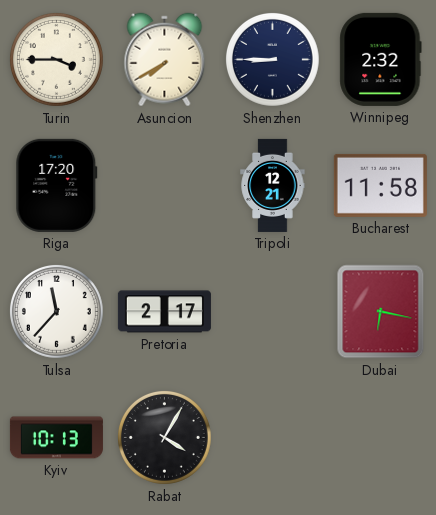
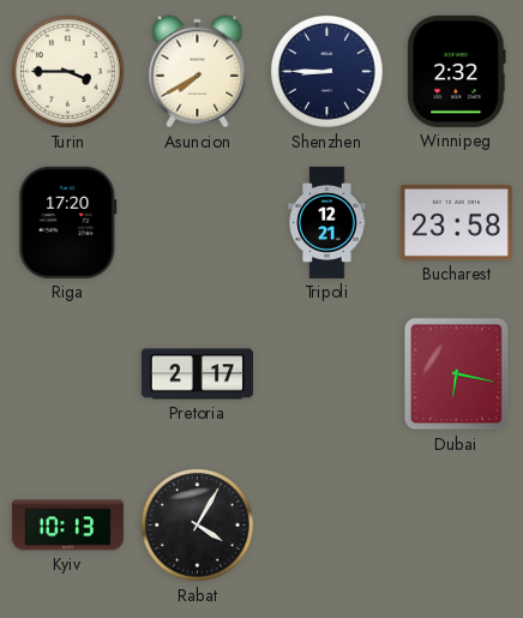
Bucharest: 11:58 -> 23:58
Tulsa: 11:37 -> none
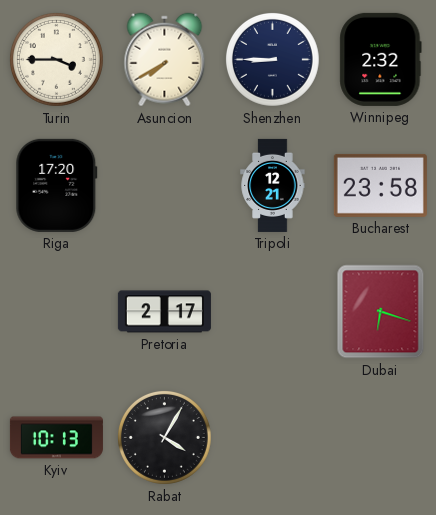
Dubai: 6:17 -> 6:18
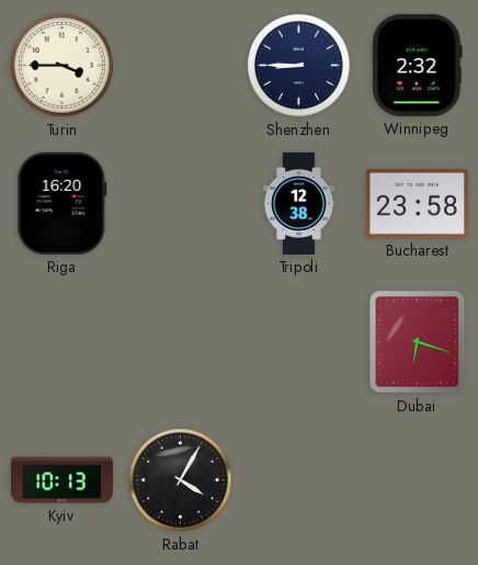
Asuncion: 7:40 -> none
Riga: 17:20 -> 16:20
Tripoli: 12:21 -> 12:38
Pretoria: 2:17 -> none
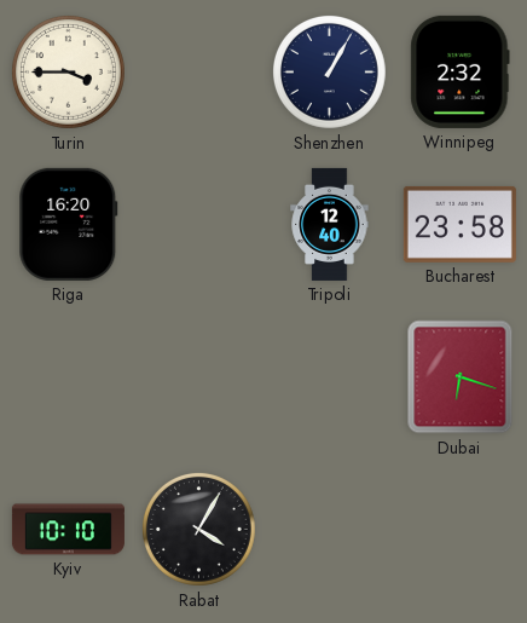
Shenzhen: 8:45 -> 1:05
Tripoli: 12:38 -> 12:40
Kyiv: 10:13 -> 10:10
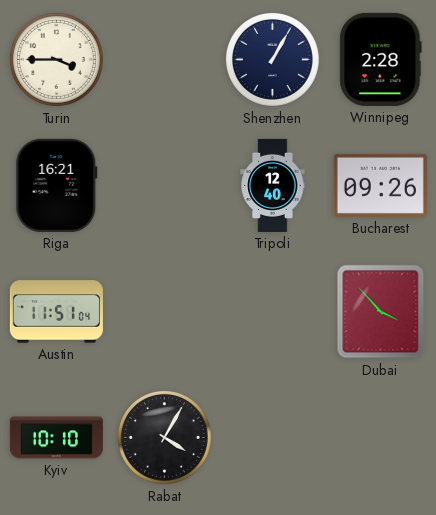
Winnipeg: 2:32 -> 2:28
Riga: 16:20 -> 16:21
Bucharest: 23:58 -> 09:26
Austin: none -> 11:51
Dubai: 6:18 -> 3:53
